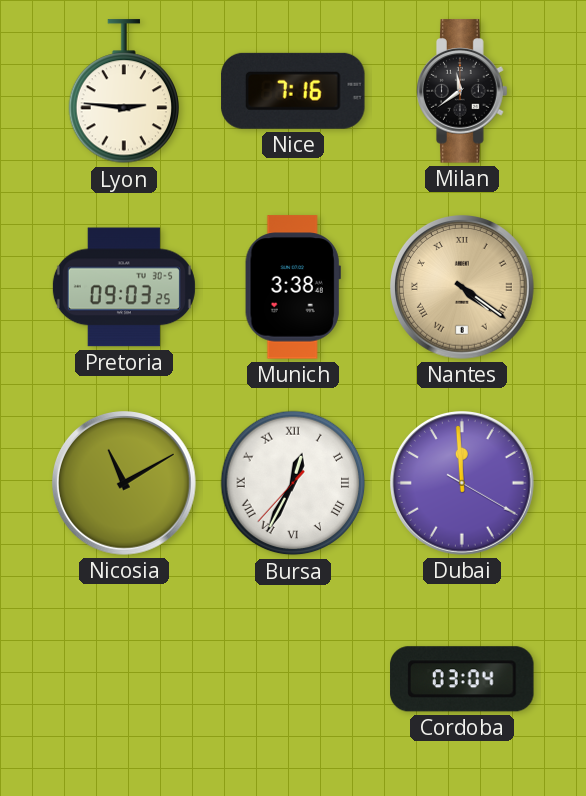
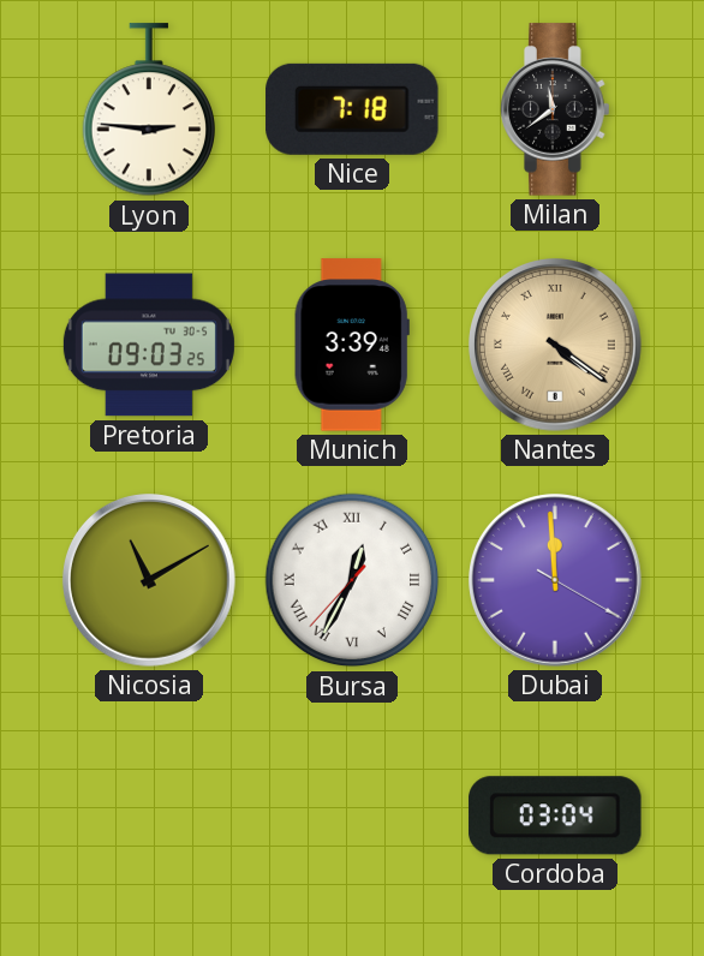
Nice: 7:16 -> 7:18
Munich: 3:38 -> 3:39
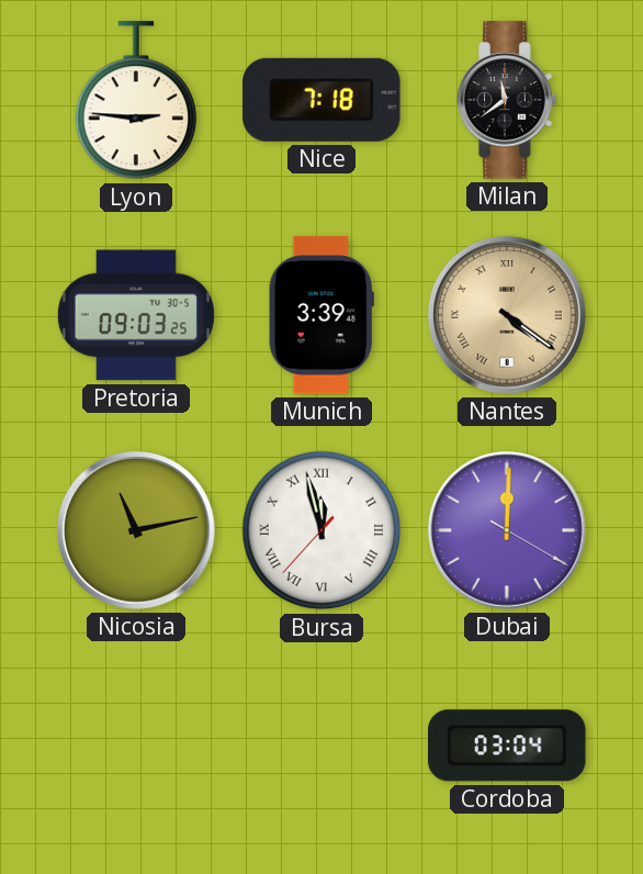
Nicosia: 11:10 -> 11:13
Bursa: 12:34 -> 11:57
Dubai: 11:59 -> 12:00
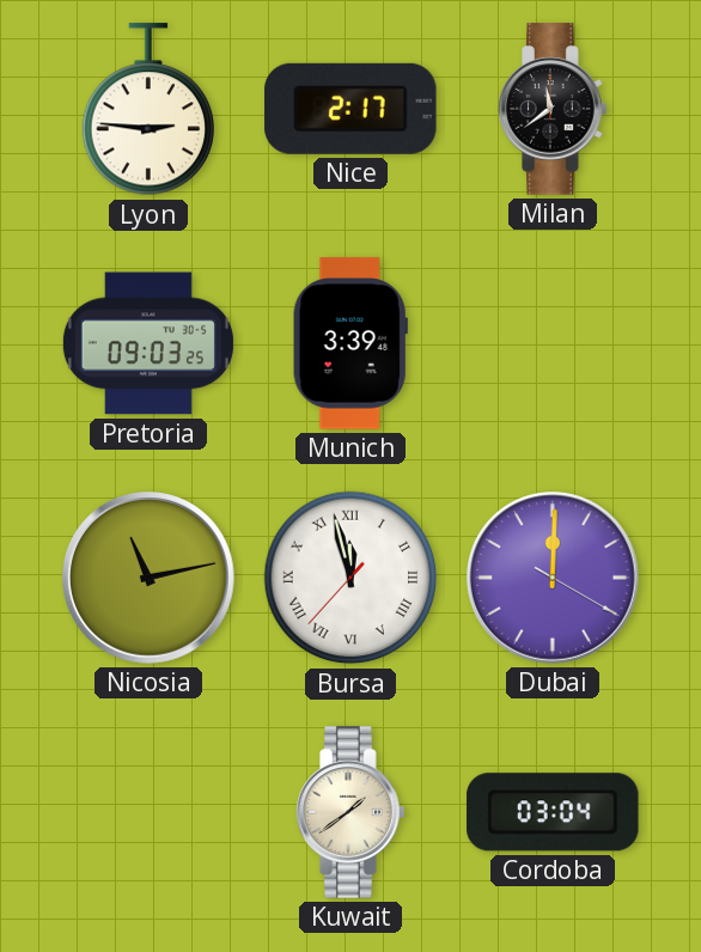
Nice: 7:18 -> 2:17
Nantes: 4:21 -> none
Kuwait: none -> 1:39
